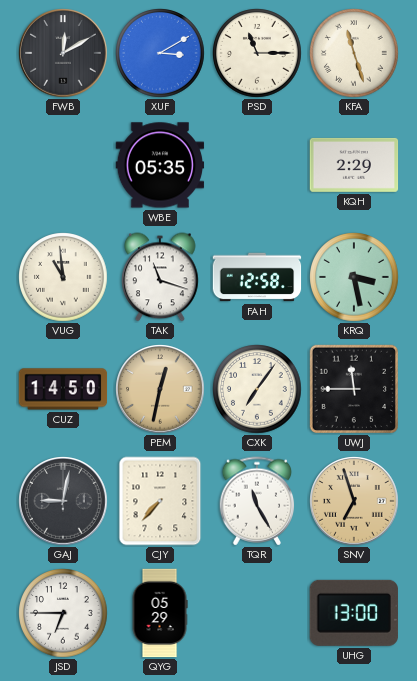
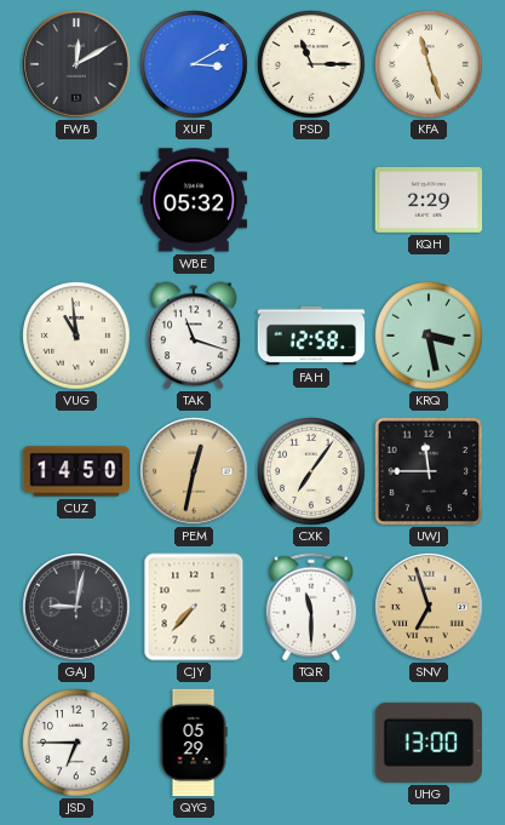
WBE: 05:35 -> 05:32
TQR: 11:25 -> 11:30
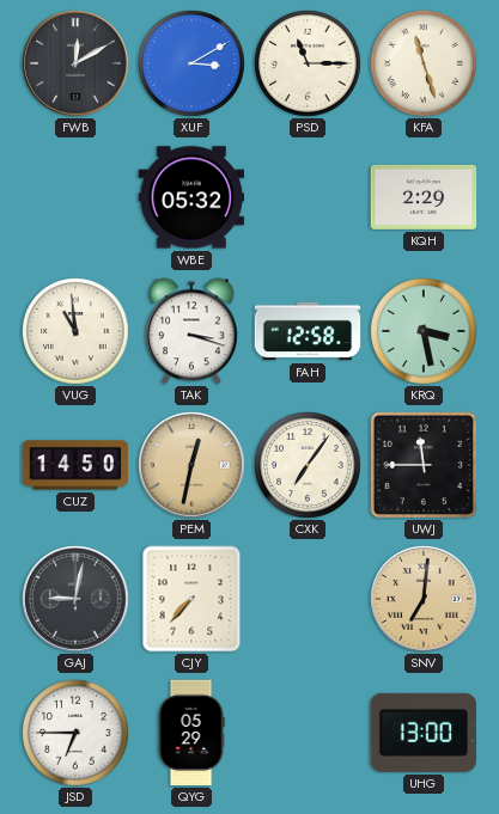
TAK: 11:18 -> 3:18
TQR: 11:30 -> none
SNV: 6:57 -> 7:01
